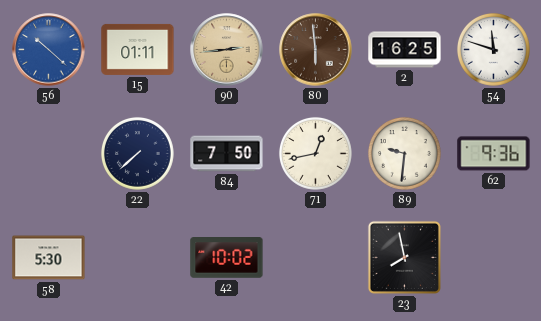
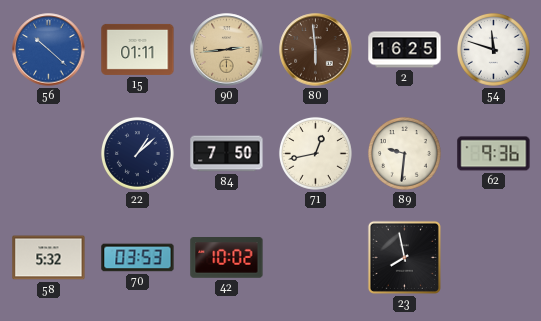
22: 7:38 -> 1:08
58: 5:30 -> 5:32
70: none -> 03:53
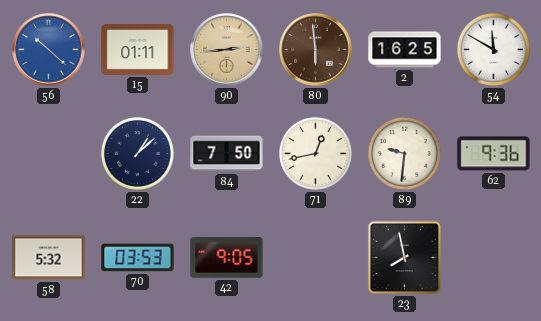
54: 11:48 -> 11:50
42: 10:02 -> 9:05
